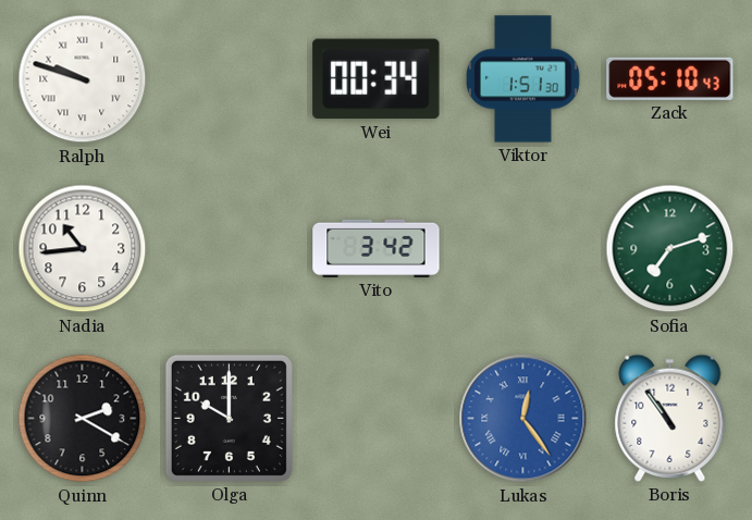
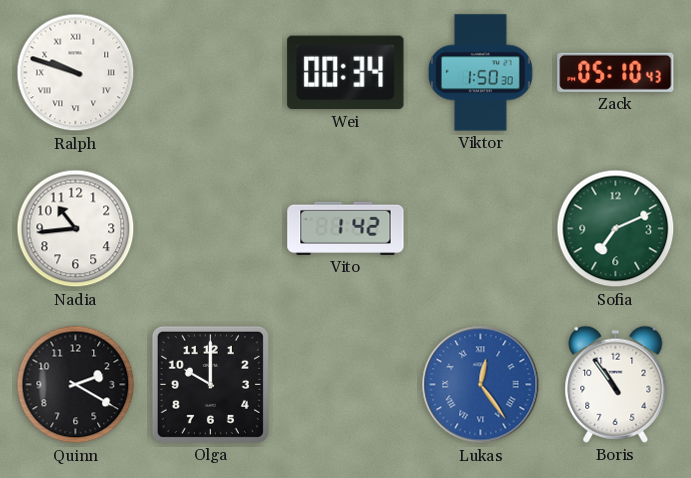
Viktor: 1:51 -> 1:50
Vito: 3:42 -> 1:42
Sofia: 7:12 -> 7:11
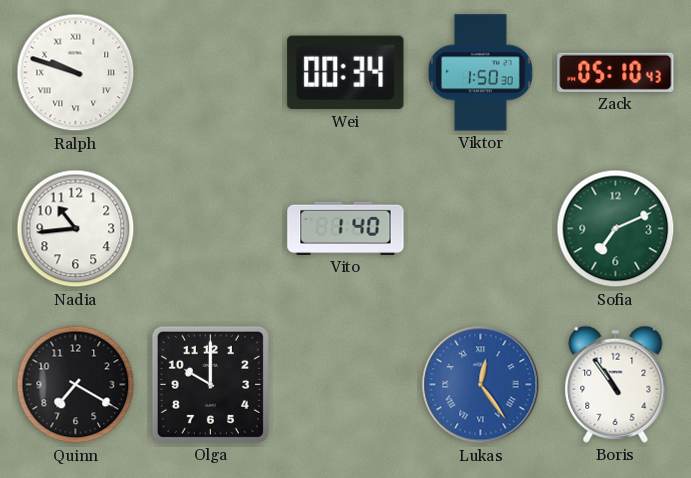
Vito: 1:42 -> 1:40
Quinn: 2:20 -> 7:20
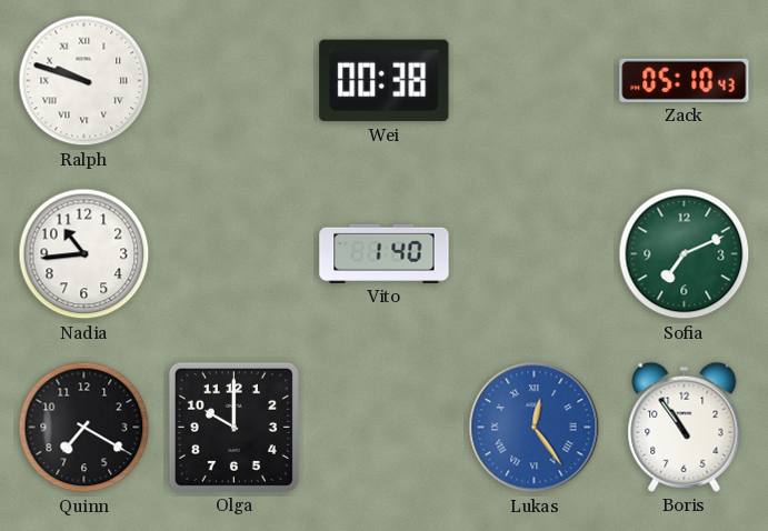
Wei: 00:34 -> 00:38
Viktor: 1:50 -> none
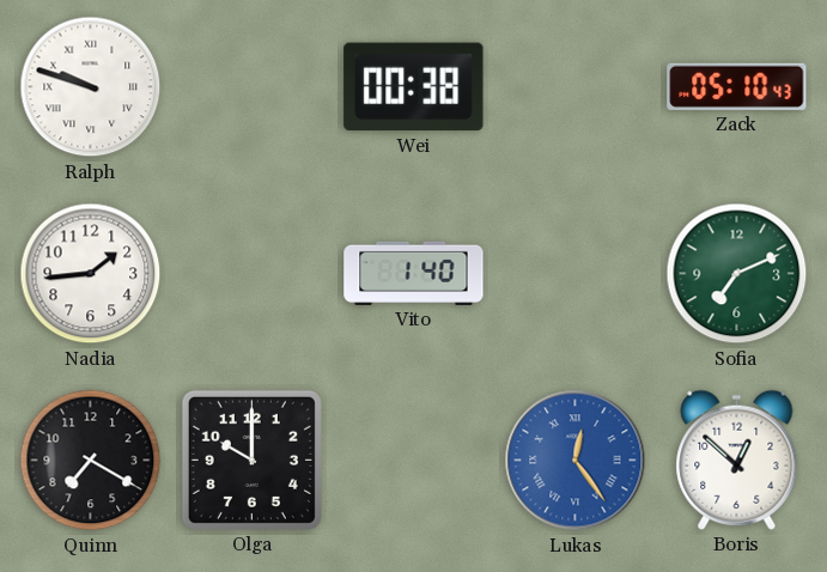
Nadia: 10:44 -> 1:44
Boris: 10:54 -> 12:52
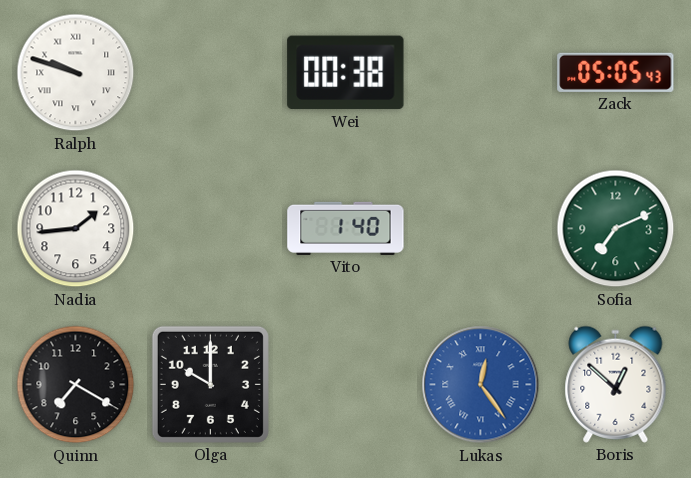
Zack: 05:10 -> 05:05
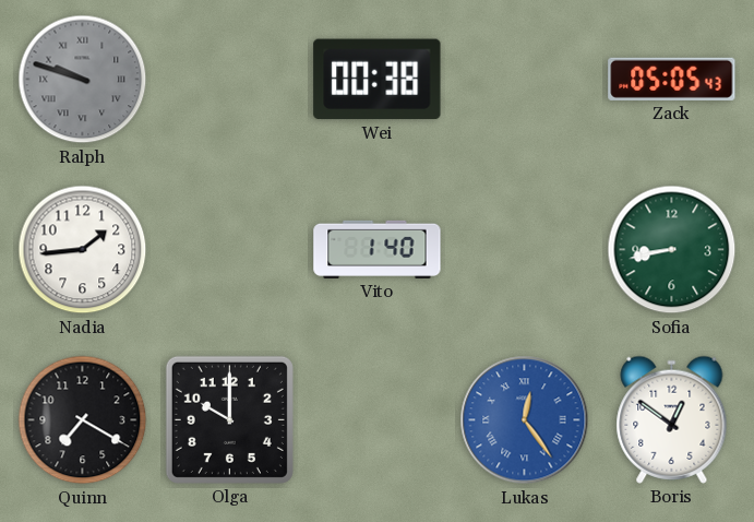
Ralph dial: white -> grey
Sofia: 7:11 -> 8:43
Boris: 12:52 -> 12:51
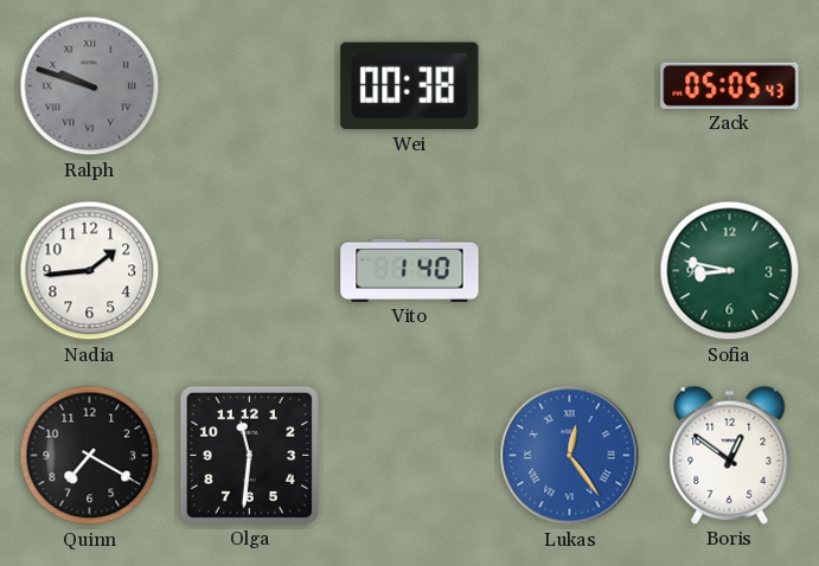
Sofia: 8:43 -> 8:47
Olga: 10:00 -> 11:31
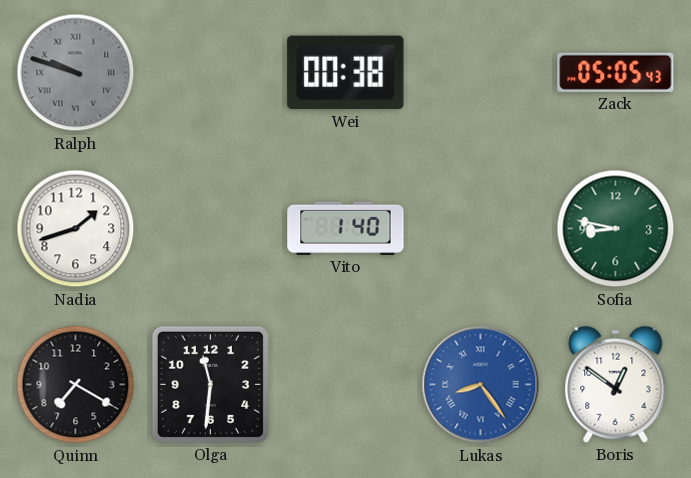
Nadia: 1:44 -> 1:42
Lukas: 12:24 -> 8:24
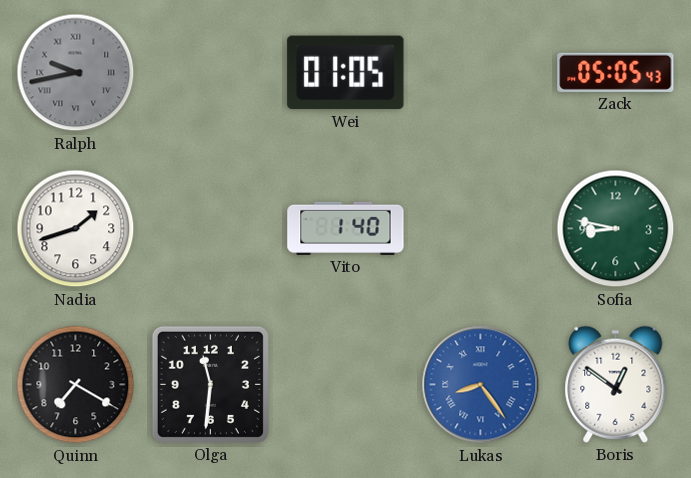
Ralph: 9:48 -> 9:43
Wei: 00:38 -> 01:05
